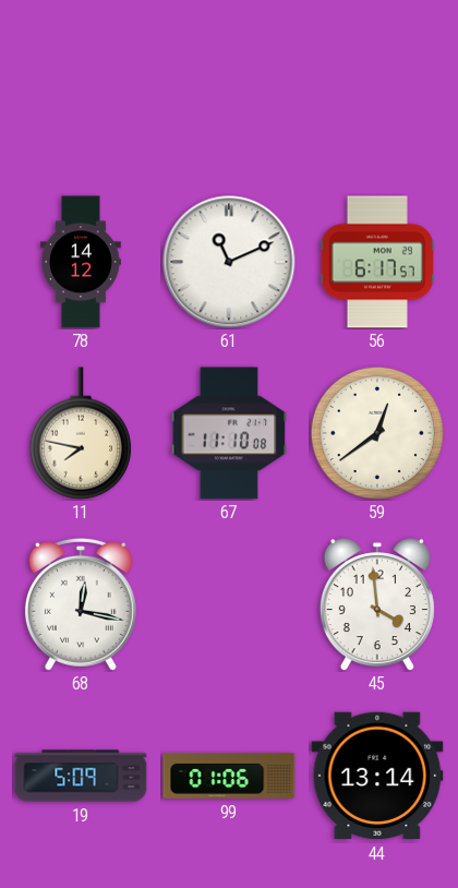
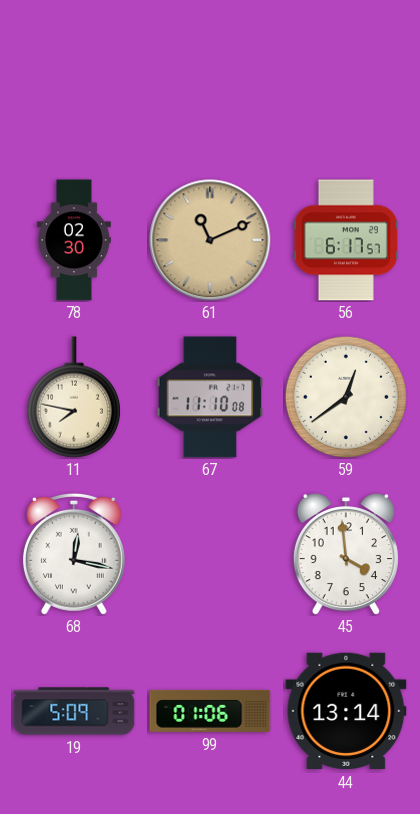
78: 14:12 -> 02:30
61 dial: white -> champagne
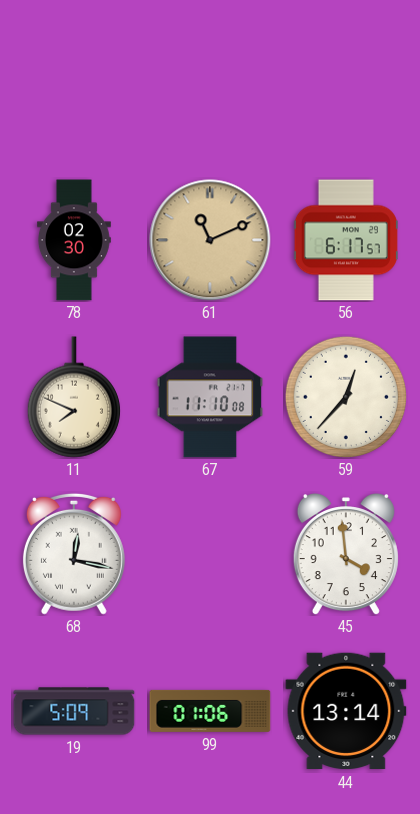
11: 7:47 -> 7:49
59: 12:39 -> 12:37
